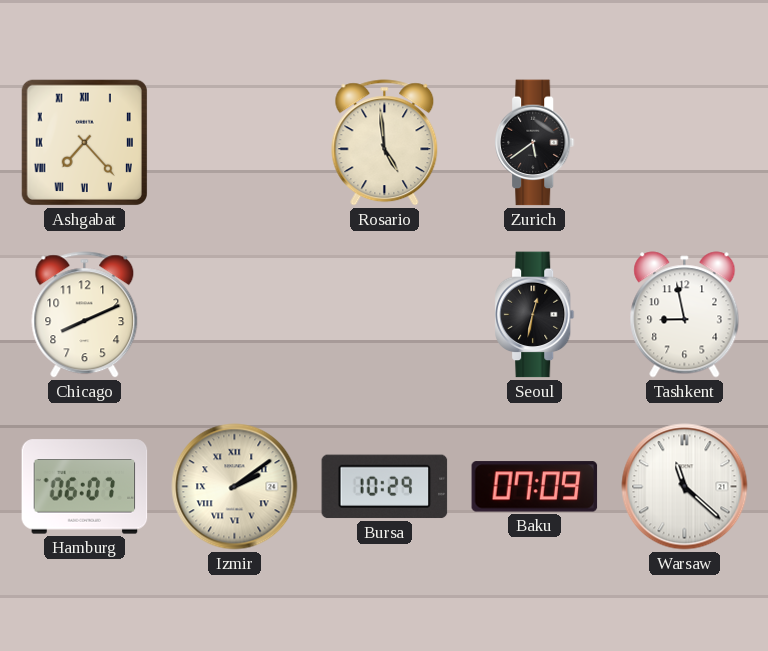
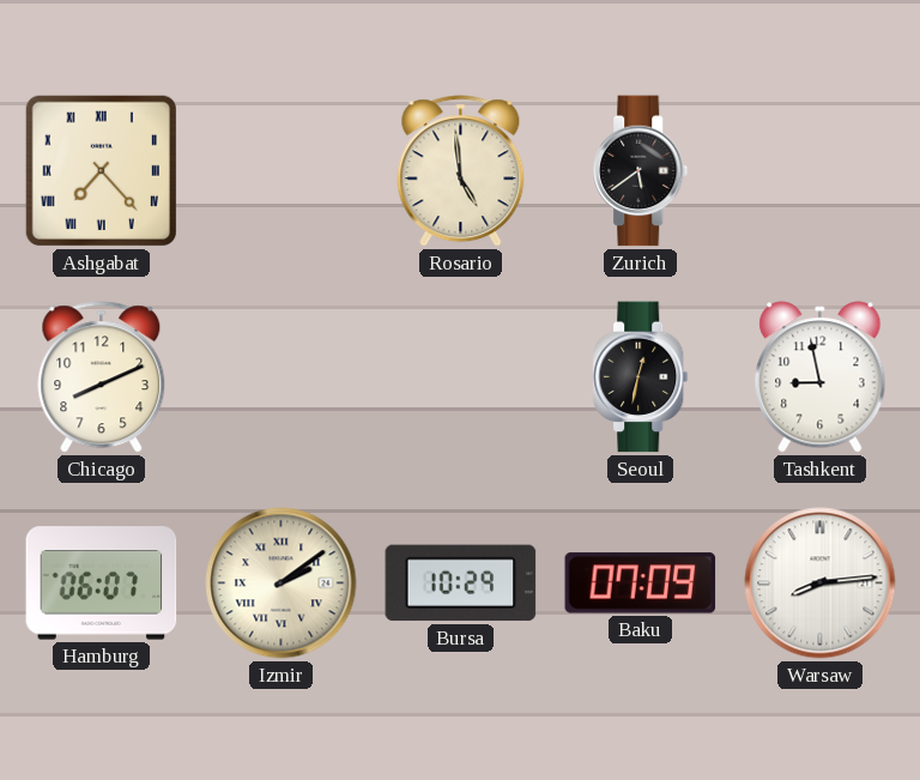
Warsaw: 11:22 -> 8:14
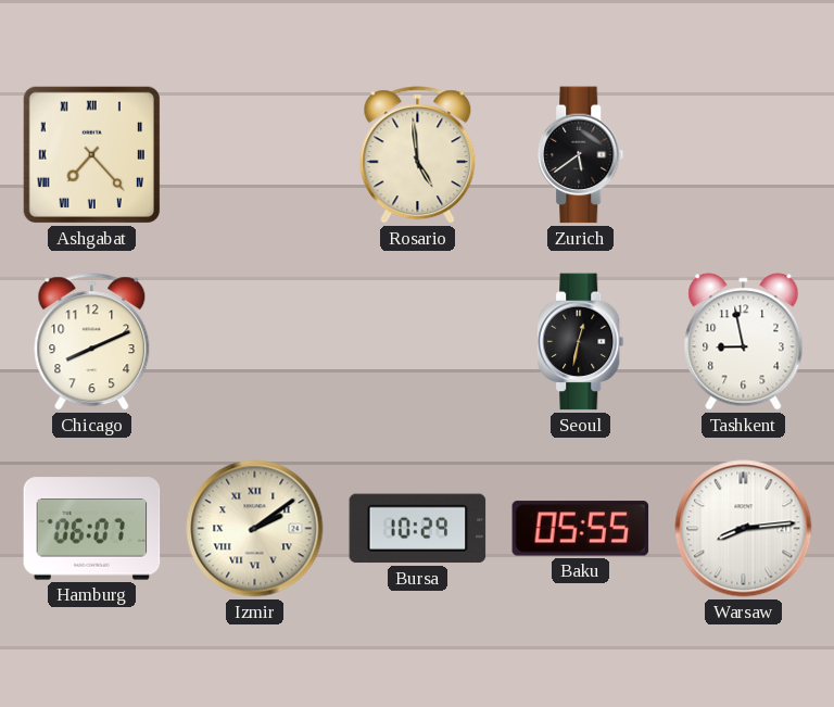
Baku: 07:09 -> 05:55
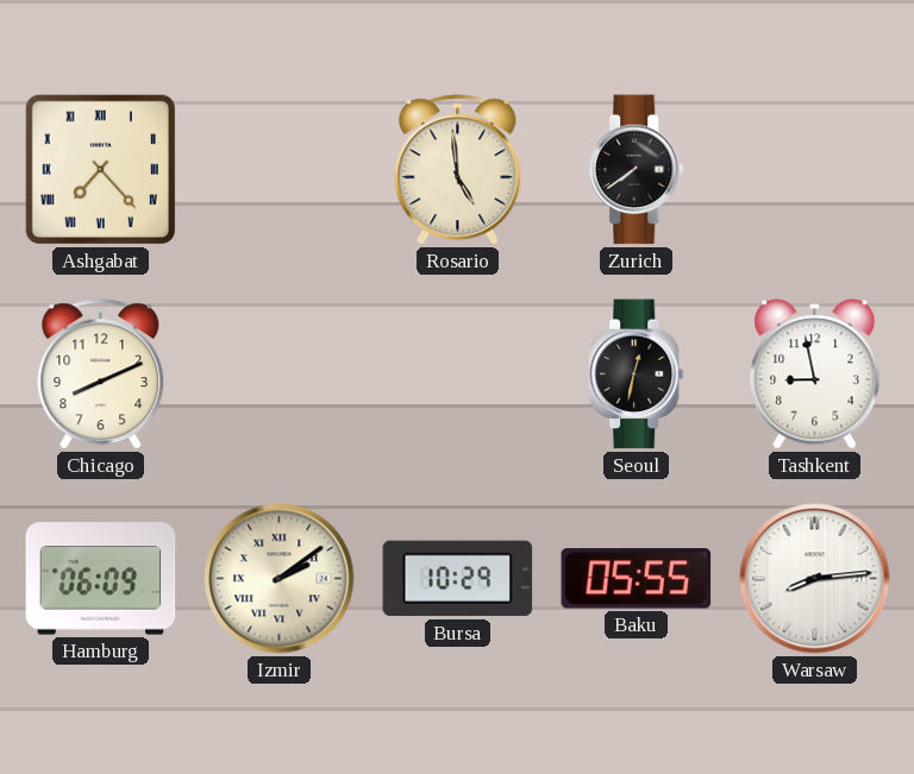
Zurich: 5:39 -> 7:39
Hamburg: 06:07 -> 06:09
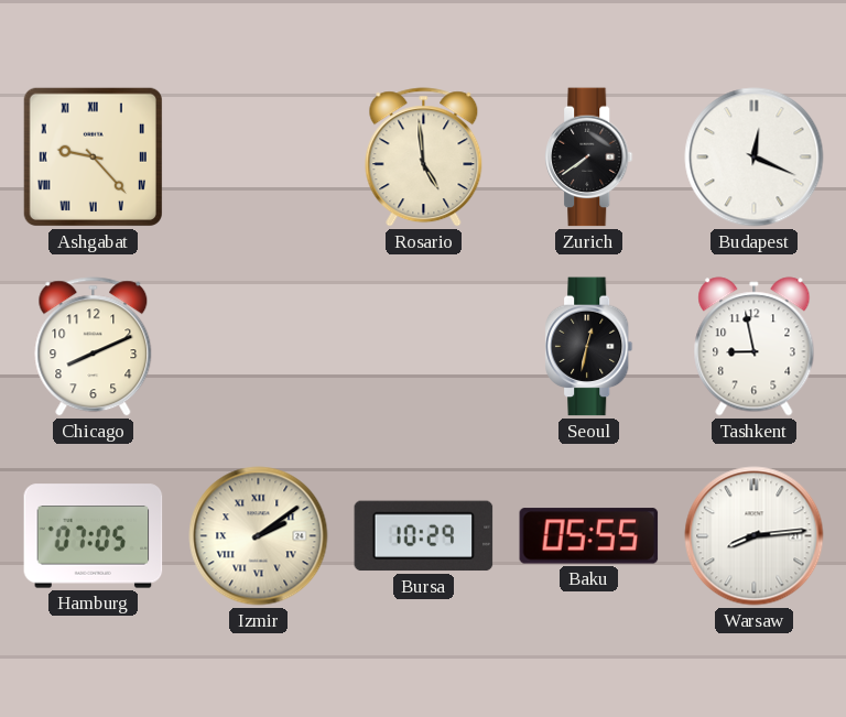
Ashgabat: 7:23 -> 9:23
Budapest: none -> 12:19
Hamburg: 06:09 -> 07:05
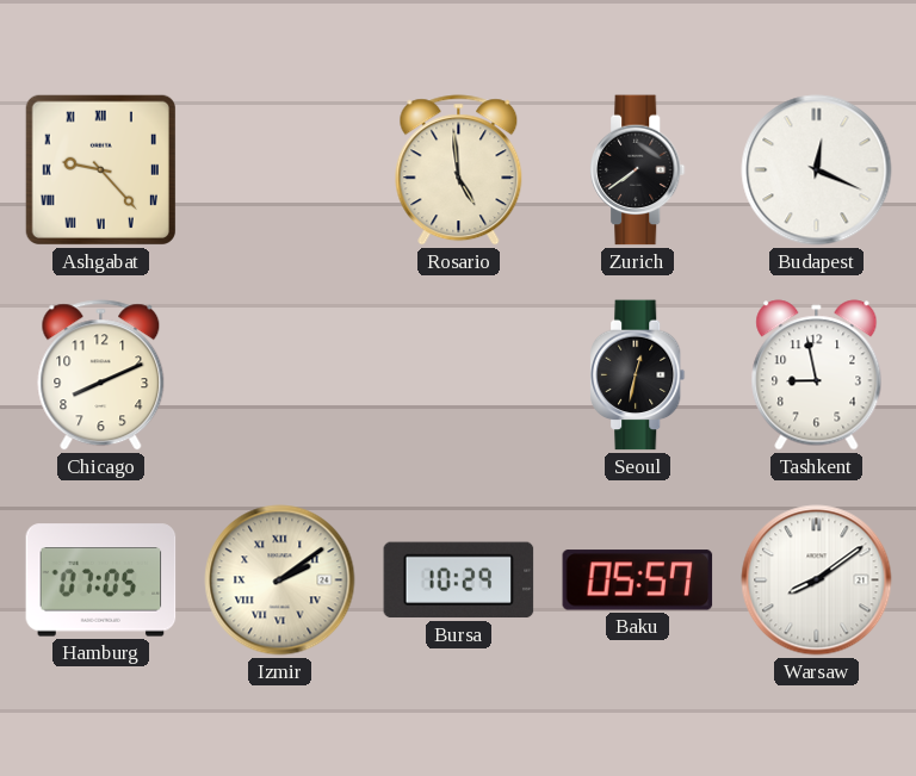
Baku: 05:55 -> 05:57
Warsaw: 8:14 -> 8:09
